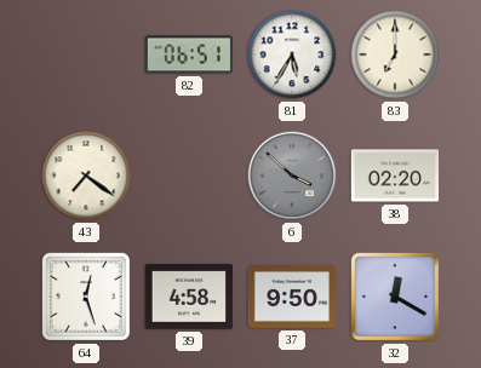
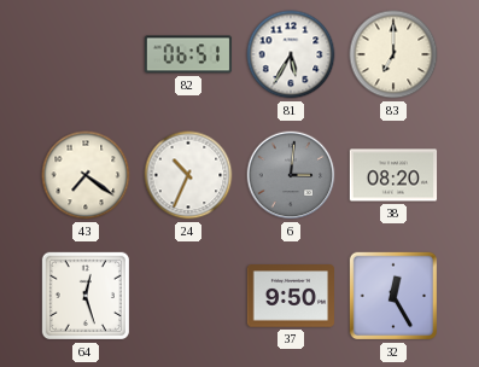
24: none -> 10:34
6: 3:52 -> 3:01
38: 02:20 -> 08:20
39: 4:58 -> none
32: 12:20 -> 12:25
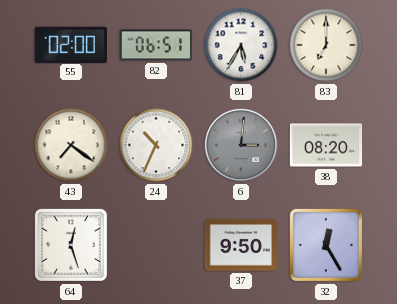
55: none -> 02:00
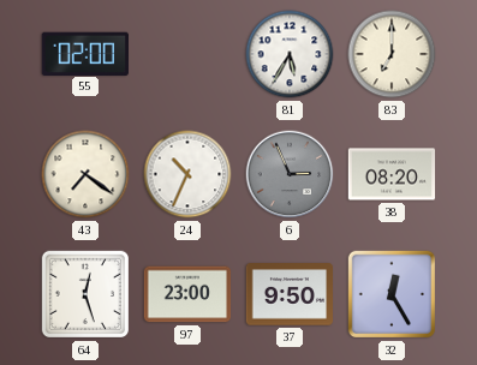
82: 06:51 -> none
6: 3:01 -> 2:56
97: none -> 23:00
